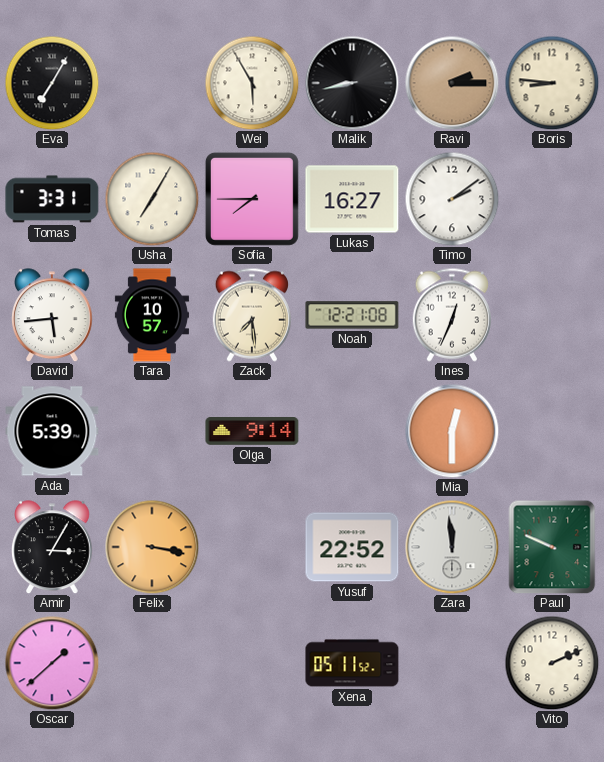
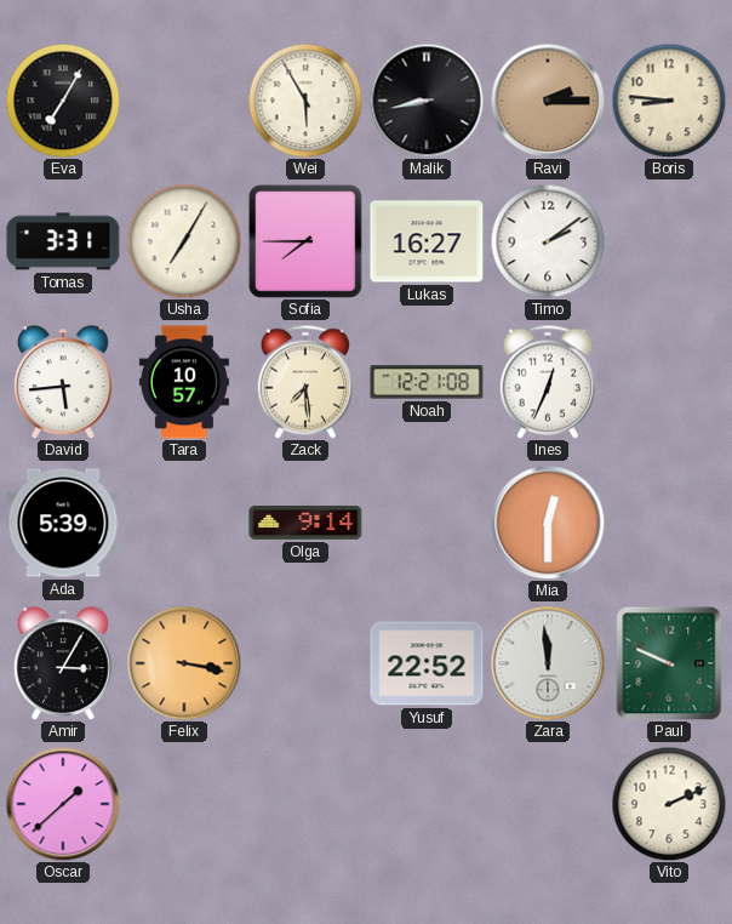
Xena: 05:11 -> none
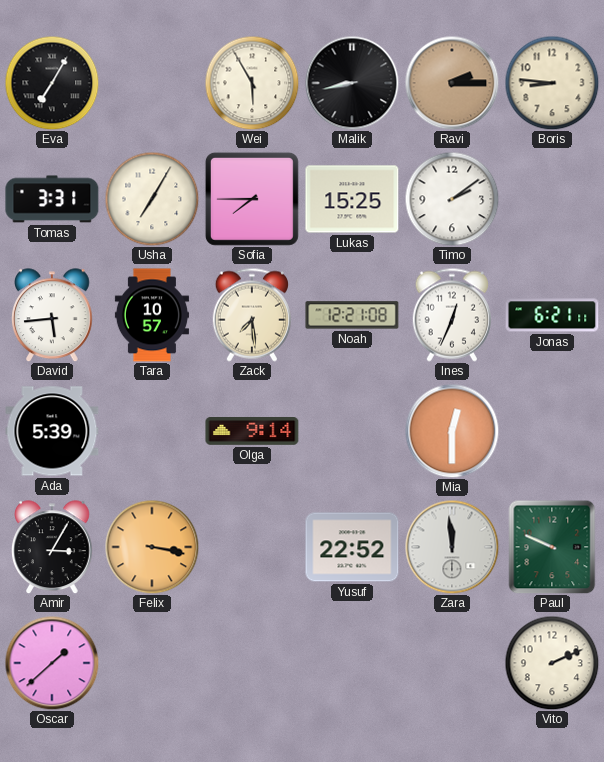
Lukas: 16:27 -> 15:25
Jonas: none -> 6:21
